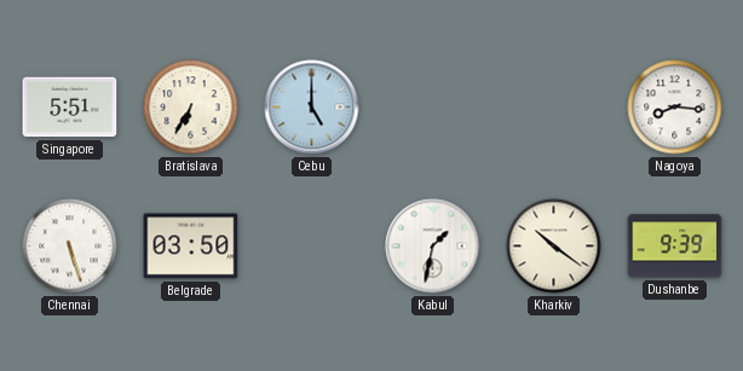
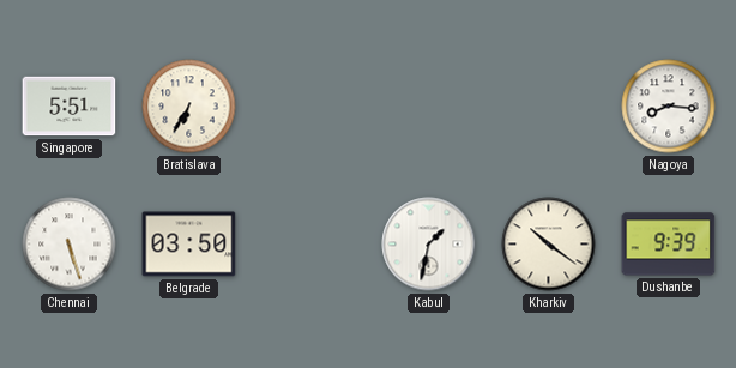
Cebu: 5:00 -> none
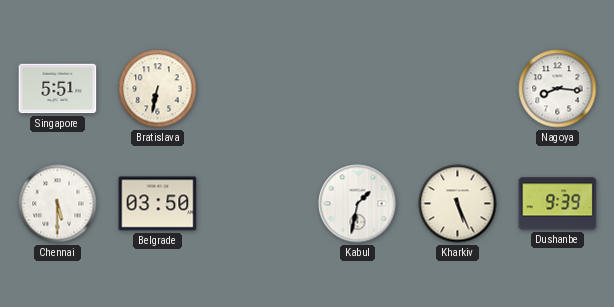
Bratislava: 6:35 -> 6:32
Chennai: 5:27 -> 5:30
Kharkiv: 10:21 -> 5:26
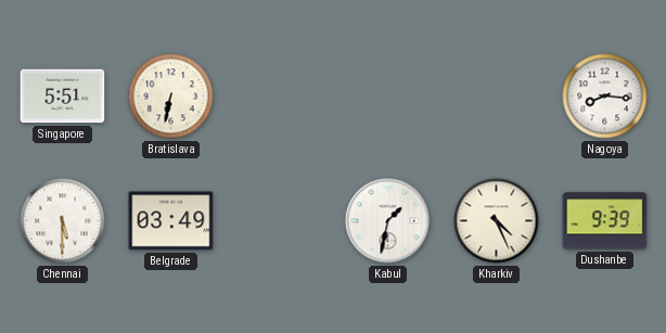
Belgrade: 03:50 -> 03:49
Kharkiv: 5:26 -> 4:26
